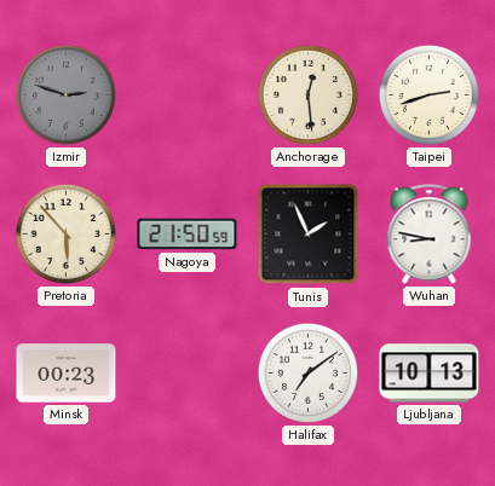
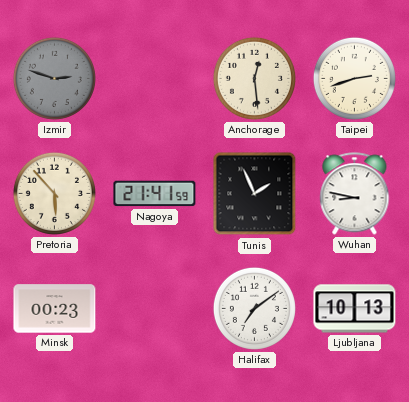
Nagoya: 21:50 -> 21:41
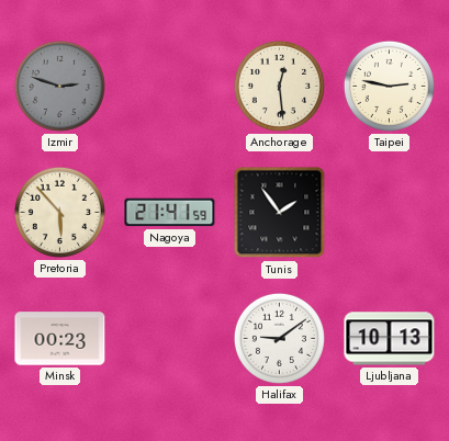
Taipei: 2:42 -> 2:47
Tunis: 1:56 -> 1:54
Wuhan: 8:47 -> none
Halifax: 7:09 -> 9:09
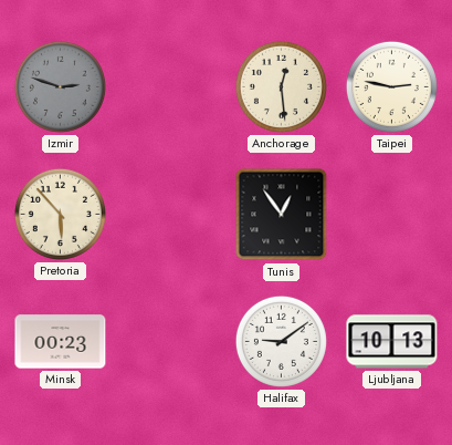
Nagoya: 21:41 -> none
Tunis: 1:54 -> 12:54
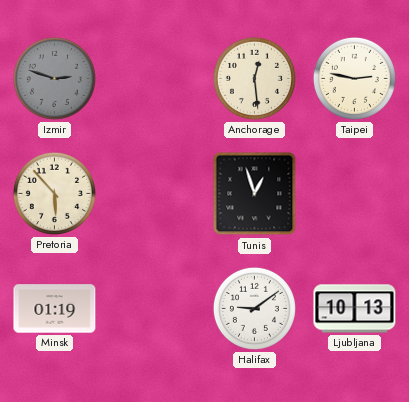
Tunis: 12:54 -> 12:57
Minsk: 00:23 -> 01:19
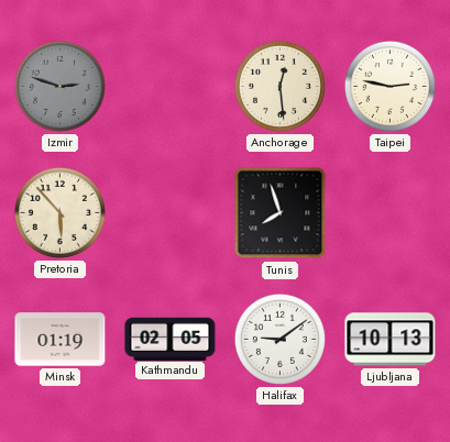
Tunis: 12:57 -> 7:57
Kathmandu: none -> 02:05
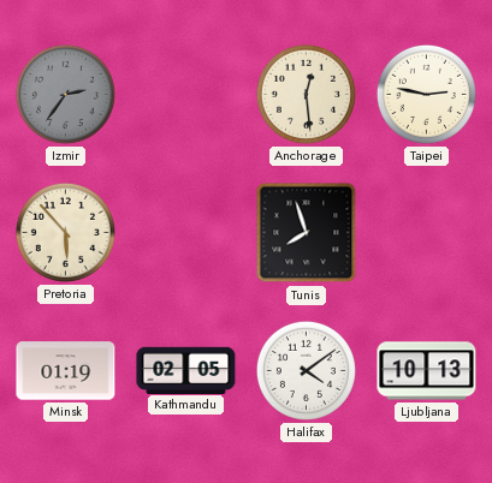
Izmir: 2:48 -> 2:36
Halifax: 9:09 -> 4:09
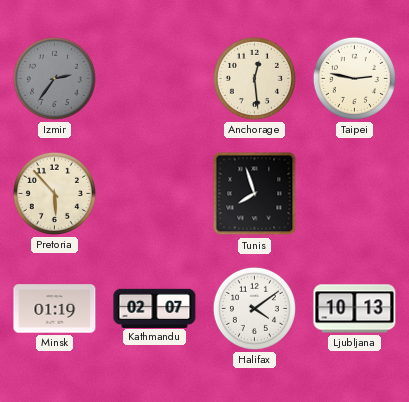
Kathmandu: 02:05 -> 02:07
